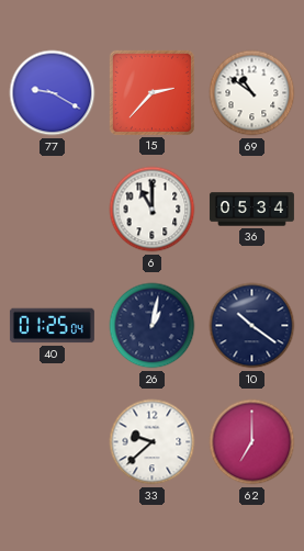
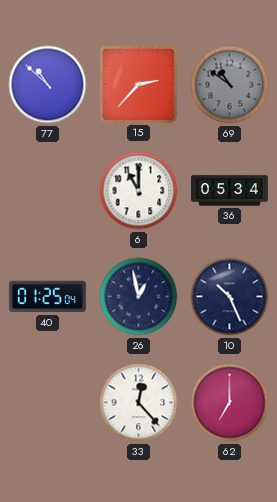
77: 9:20 -> 10:52
69 dial: white -> grey
26: 1:02 -> 12:58
10: 10:21 -> 10:26
33: 9:38 -> 12:23
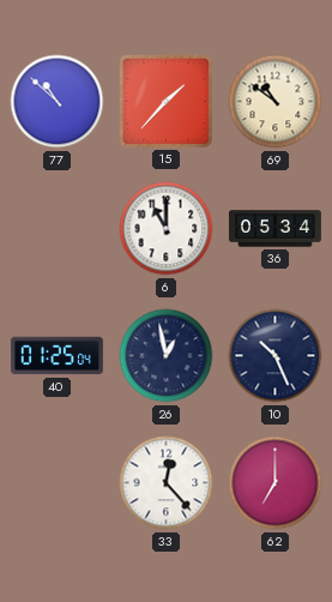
15: 2:37 -> 1:37
69 dial: grey -> cream
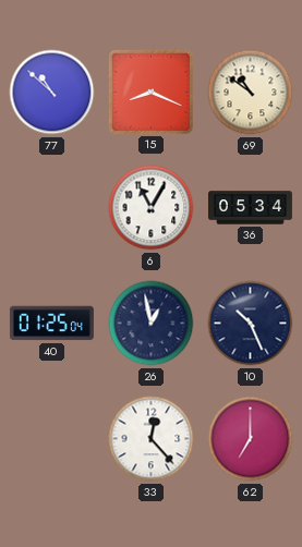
15: 1:37 -> 8:19
6: 11:00 -> 11:05
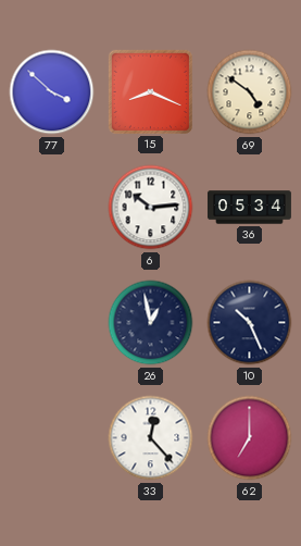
77: 10:52 -> 3:52
69: 10:51 -> 4:51
6: 11:05 -> 10:14
40: 01:25 -> none
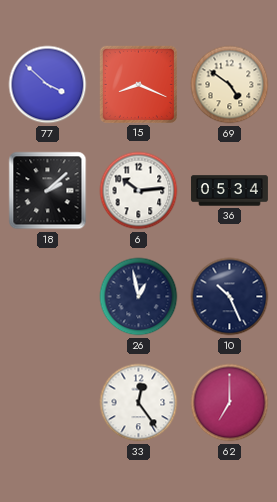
18: none -> 2:08
33: 12:23 -> 12:24
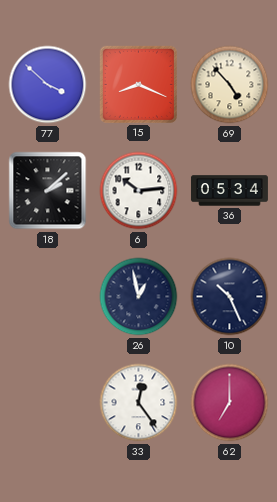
69: 4:51 -> 4:53
